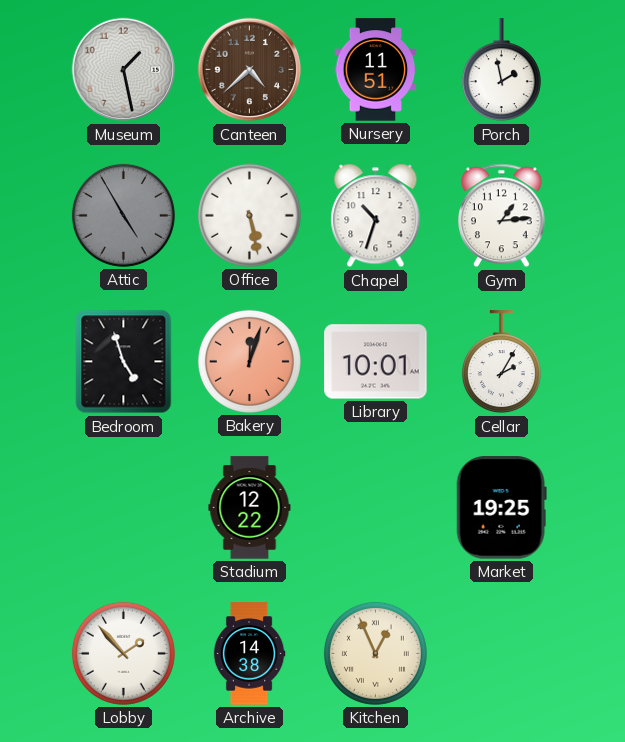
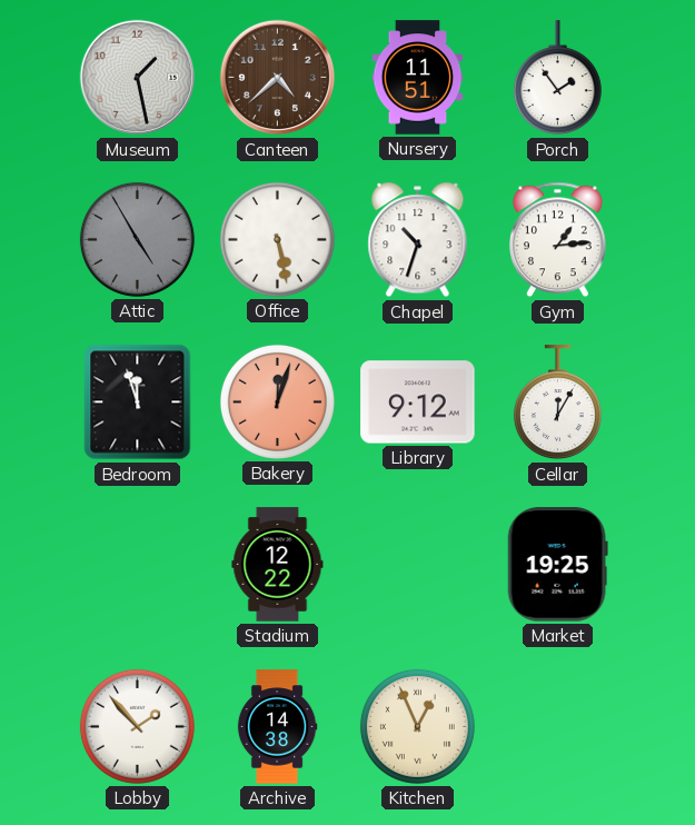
Porch: 1:58 -> 1:54
Bedroom: 4:57 -> 11:57
Library: 10:01 -> 9:12
Cellar: 2:05 -> 12:05
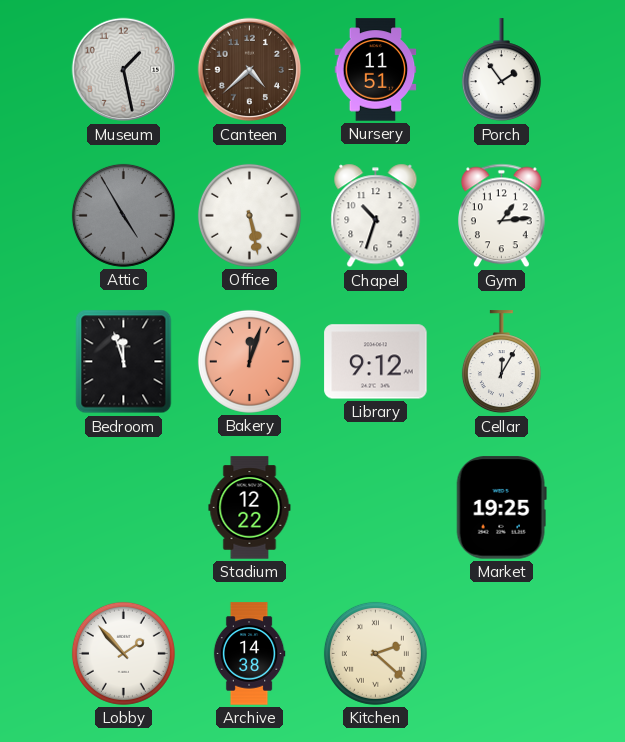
Kitchen: 12:56 -> 2:22
